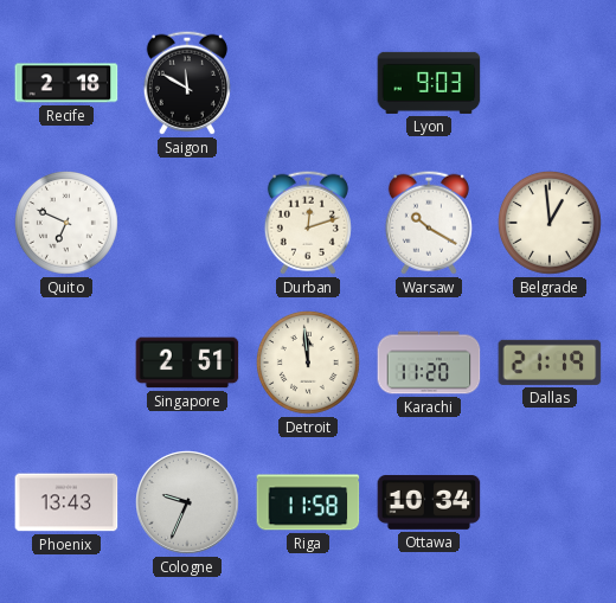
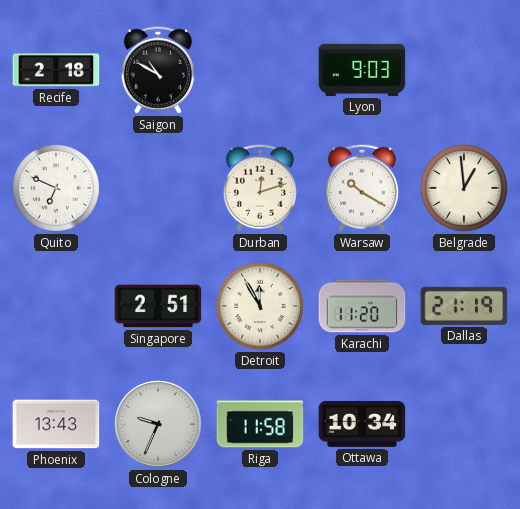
Saigon: 11:50 -> 10:50
Detroit: 11:59 -> 11:55
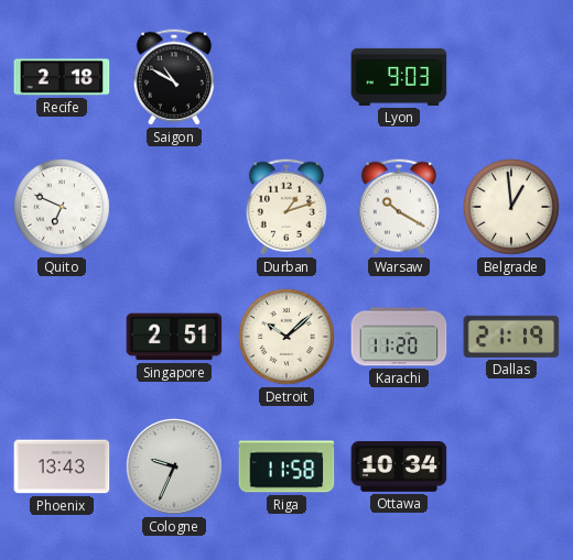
Durban: 12:12 -> 1:12
Detroit: 11:55 -> 10:08
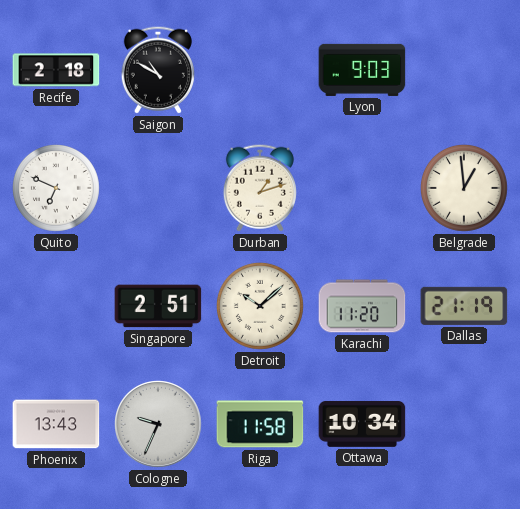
Warsaw: 10:20 -> none
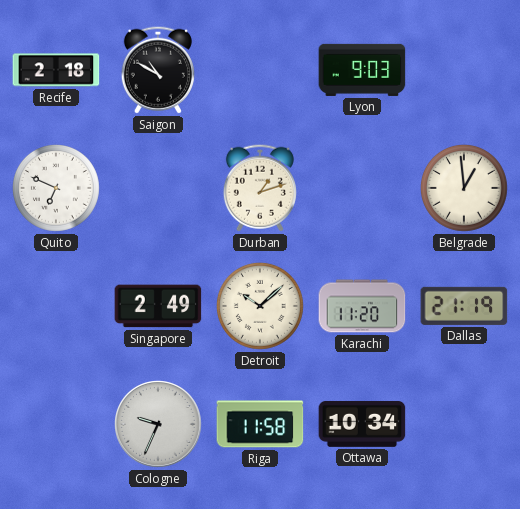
Singapore: 2:51 -> 2:49
Phoenix: 13:43 -> none
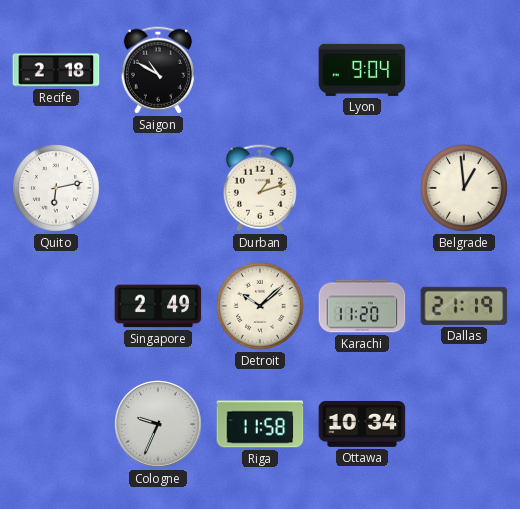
Lyon: 9:03 -> 9:04
Quito: 6:49 -> 6:13
